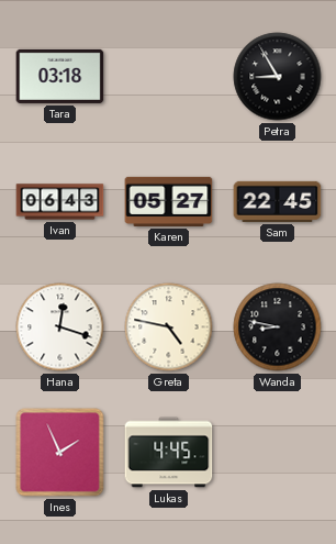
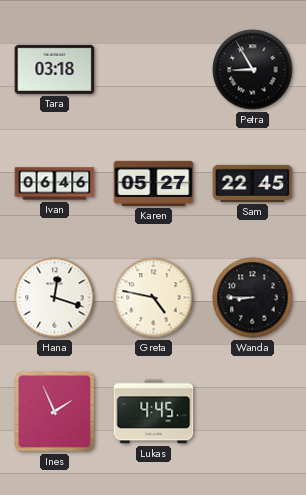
Ivan: 06:43 -> 06:46
Wanda: 8:47 -> 8:45
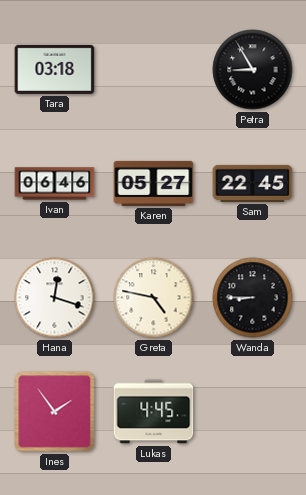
Ines: 1:56 -> 1:54
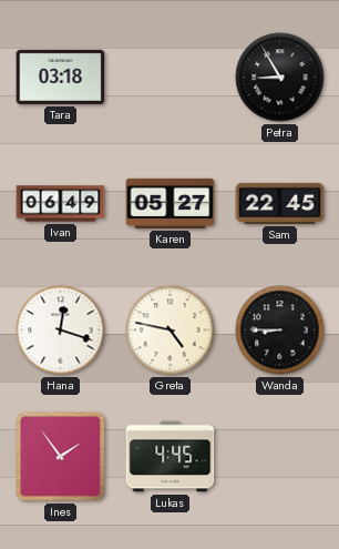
Ivan: 06:46 -> 06:49
